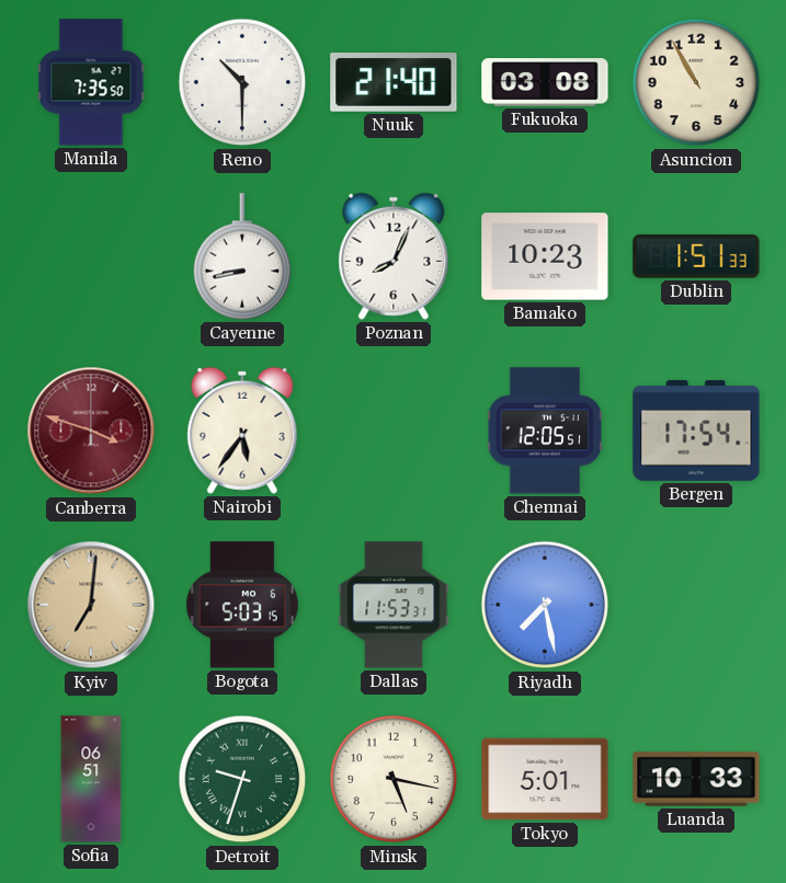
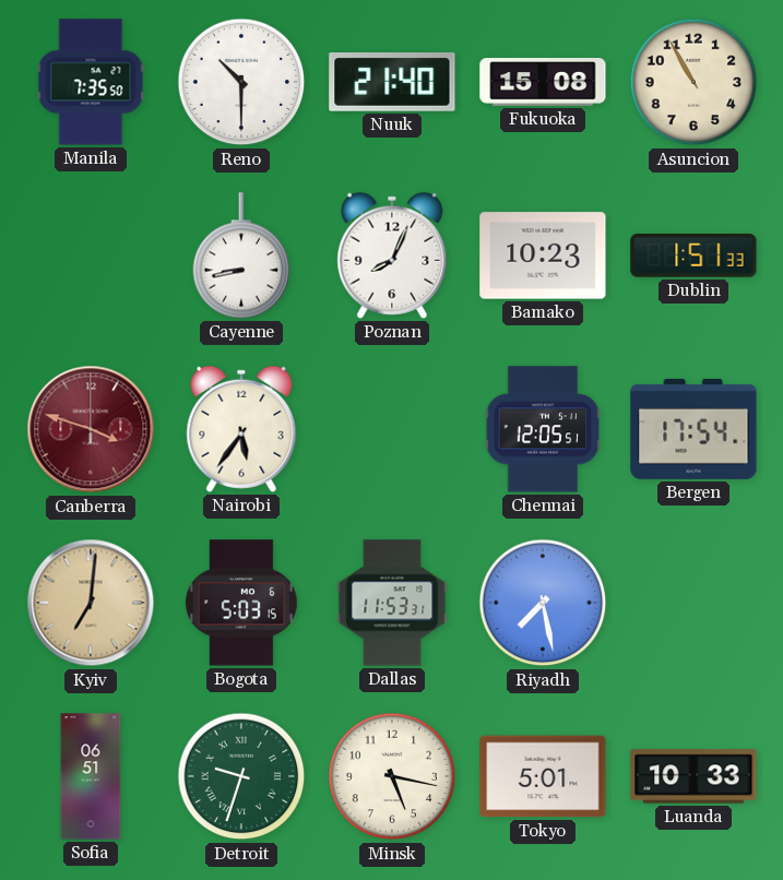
Fukuoka: 03:08 -> 15:08
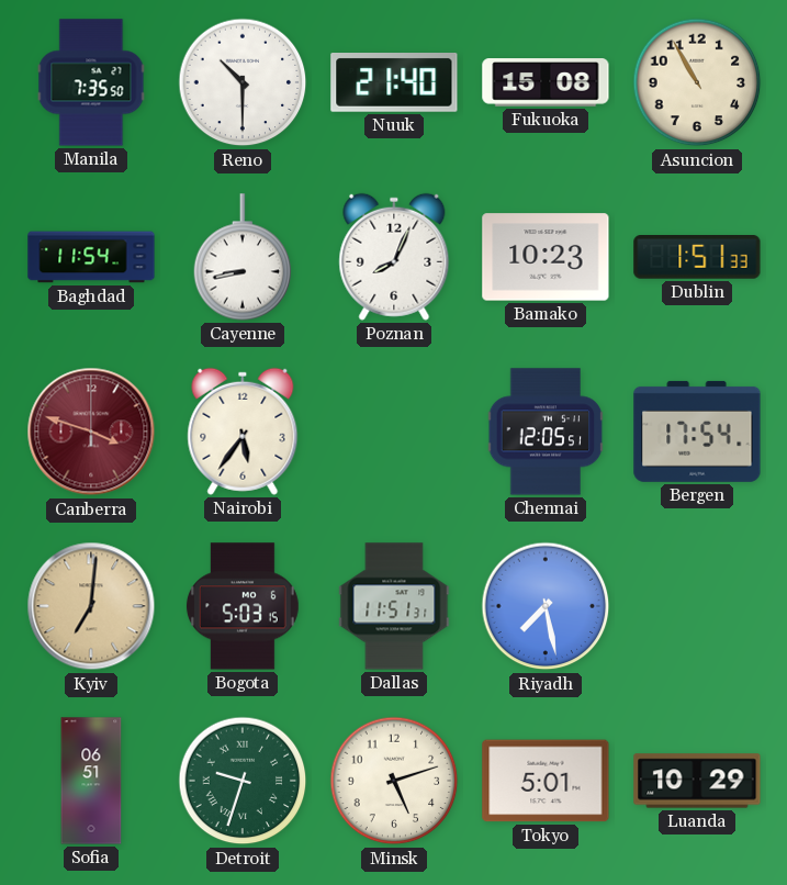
Baghdad: none -> 11:54
Dallas: 11:53 -> 11:51
Minsk: 5:17 -> 5:12
Luanda: 10:33 -> 10:29
